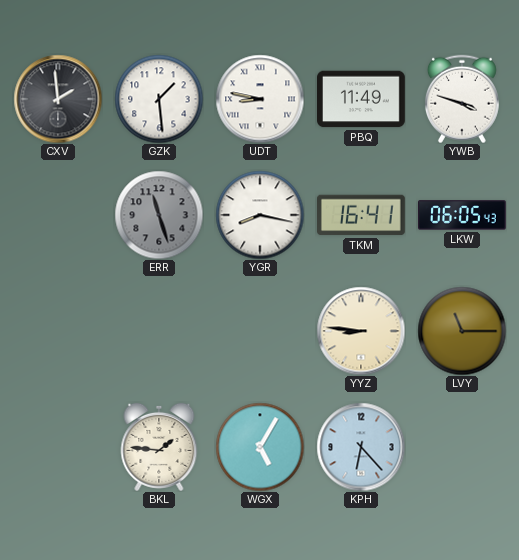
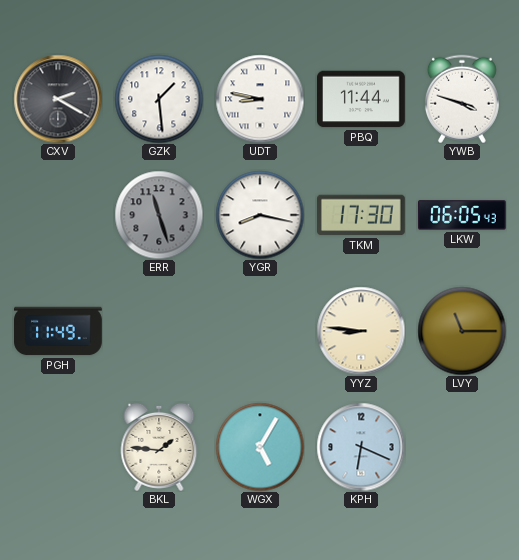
CXV: 1:59 -> 2:20
PBQ: 11:49 -> 11:44
TKM: 16:41 -> 17:30
PGH: none -> 11:49
KPH: 6:23 -> 6:19
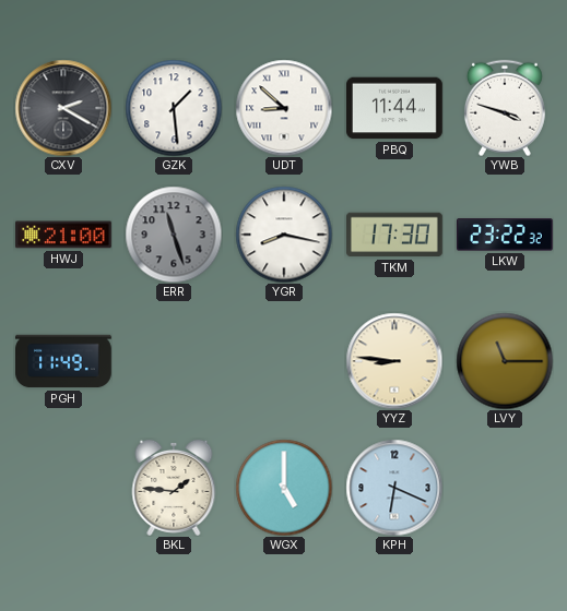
UDT: 8:47 -> 8:52
HWJ: none -> 21:00
LKW: 06:05 -> 23:22
WGX: 5:05 -> 5:00
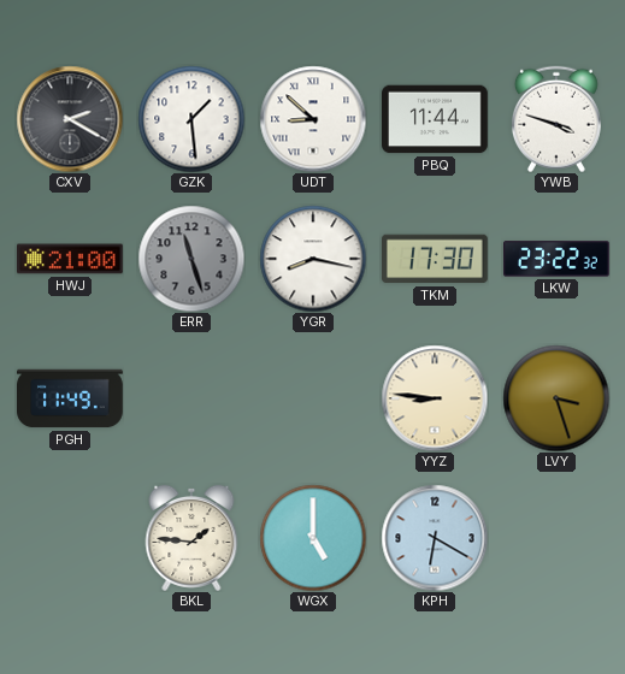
LVY: 11:15 -> 3:27
KPH: 6:19 -> 6:20
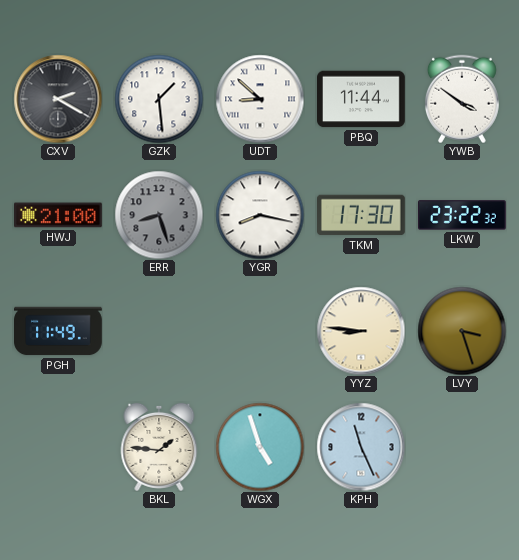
YWB: 3:48 -> 3:51
ERR: 11:27 -> 8:27
WGX: 5:00 -> 4:57
KPH: 6:20 -> 11:26
